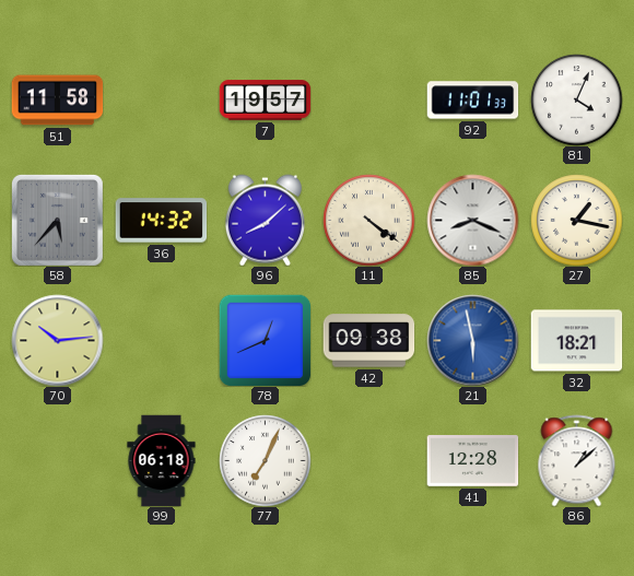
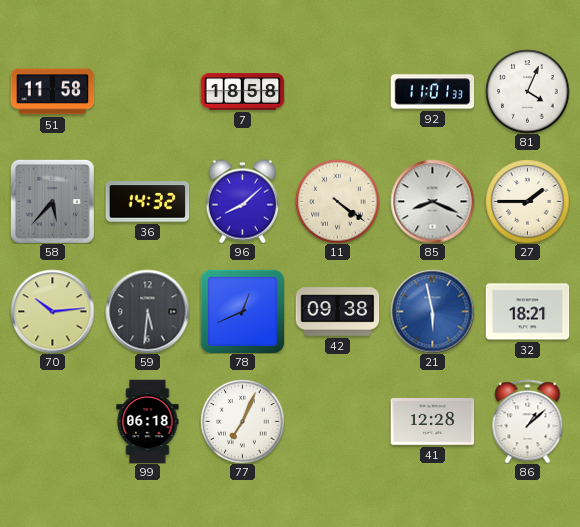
7: 19:57 -> 18:58
27: 1:17 -> 1:45
59: none -> 5:31
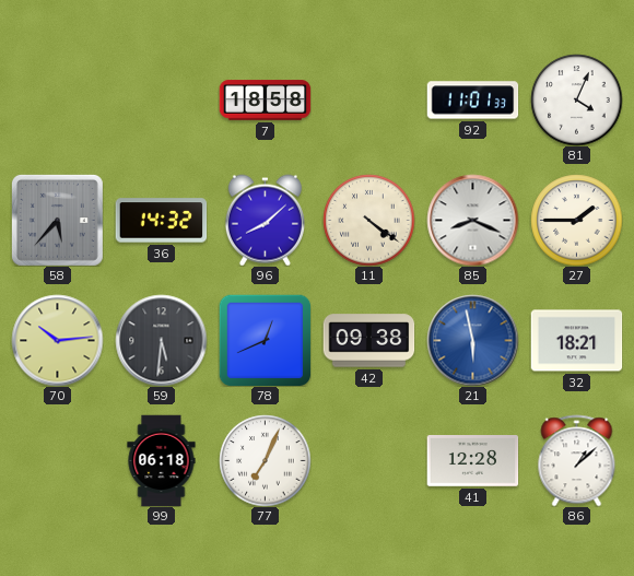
51: 11:58 -> none
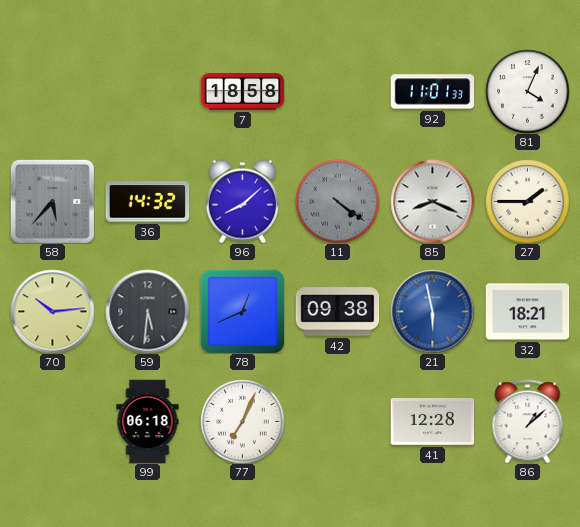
11 dial: cream -> grey
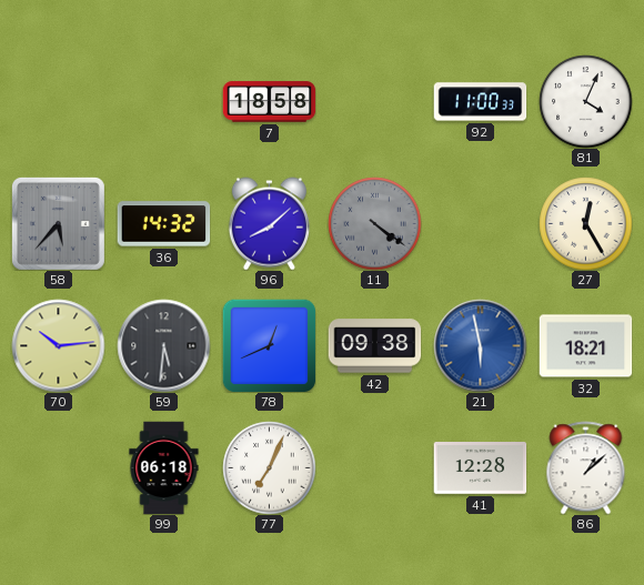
92: 11:01 -> 11:00
85: 8:19 -> none
27: 1:45 -> 12:25
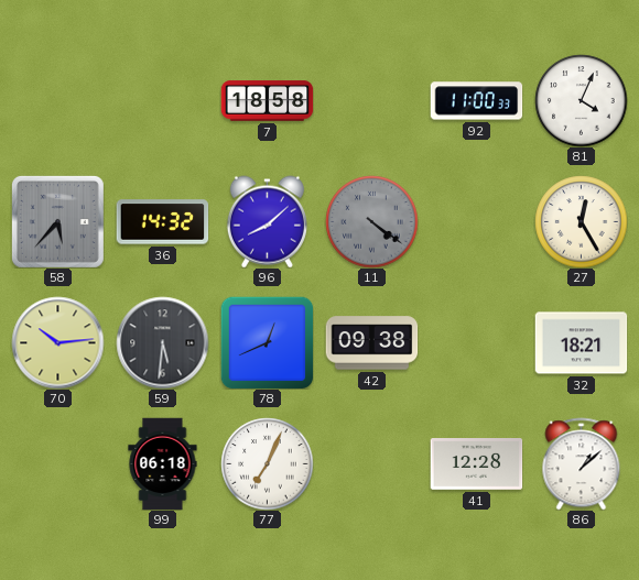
21: 5:58 -> none
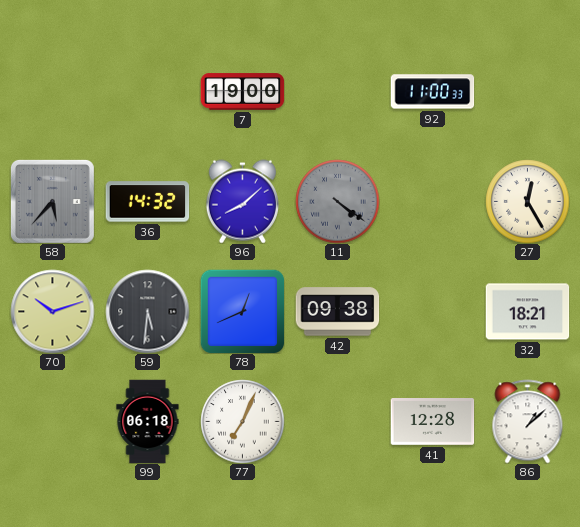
7: 18:58 -> 19:00
81: 4:04 -> none
70: 10:14 -> 10:12
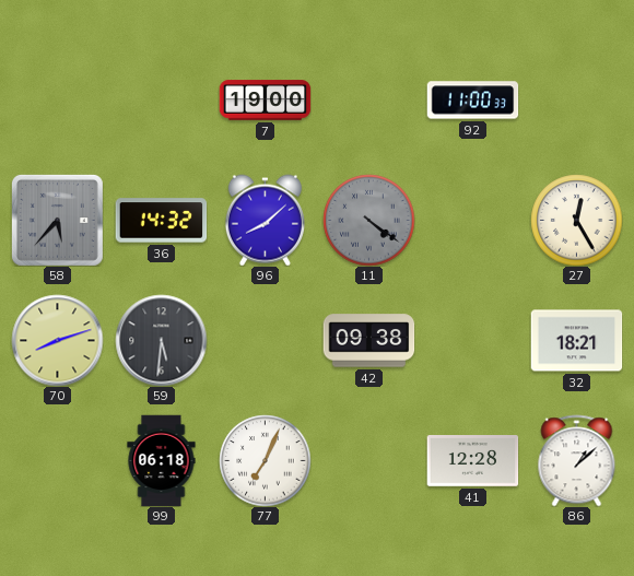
70: 10:12 -> 8:12
78: 12:41 -> none
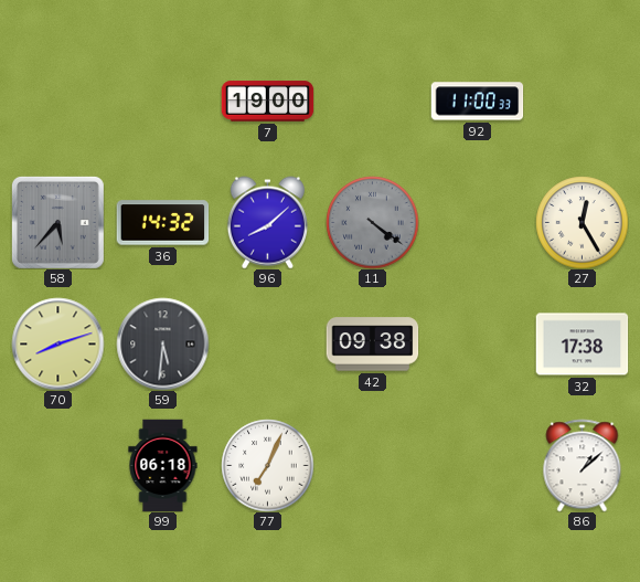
32: 18:21 -> 17:38
41: 12:28 -> none
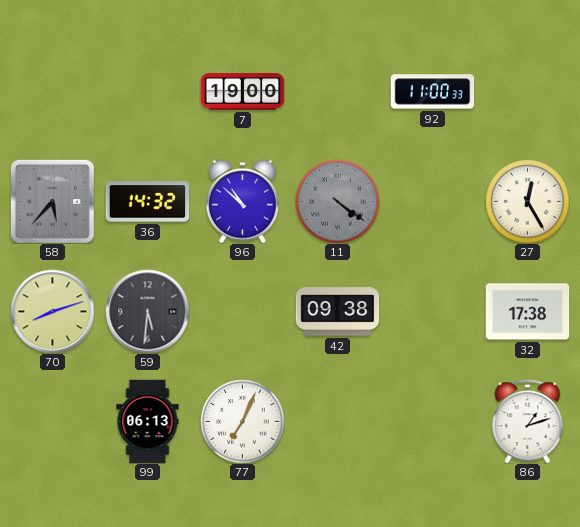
96: 8:08 -> 10:52
99: 06:18 -> 06:13
86: 1:08 -> 1:12
